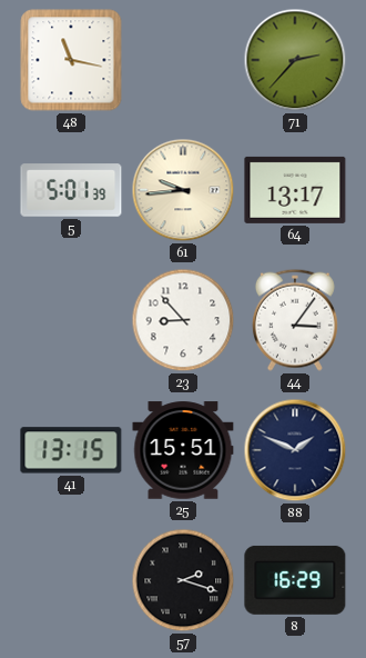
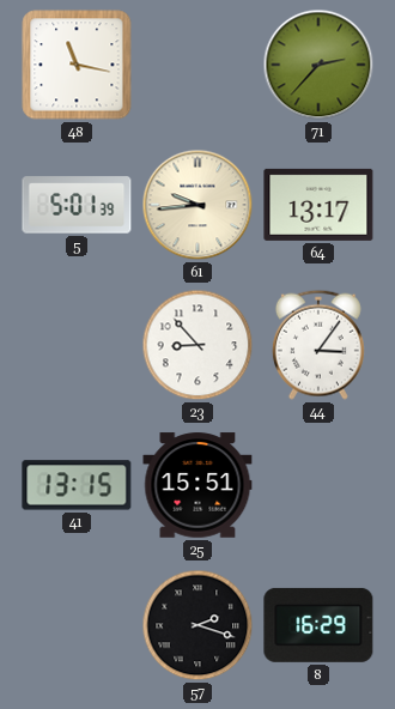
88: 1:49 -> none
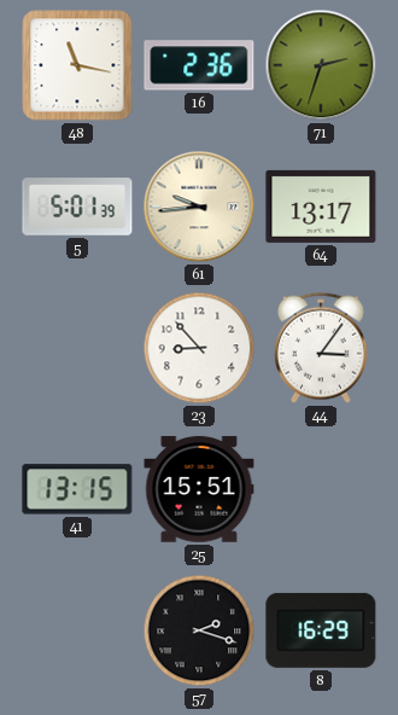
16: none -> 2:36
71: 2:37 -> 2:33
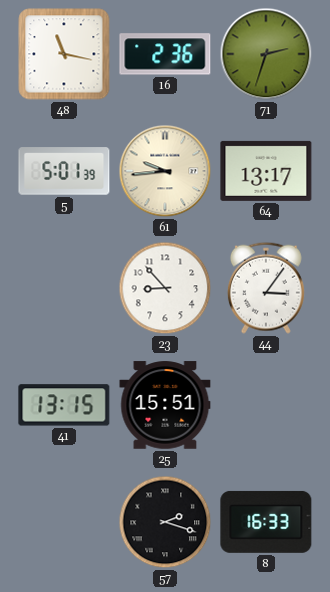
8: 16:29 -> 16:33
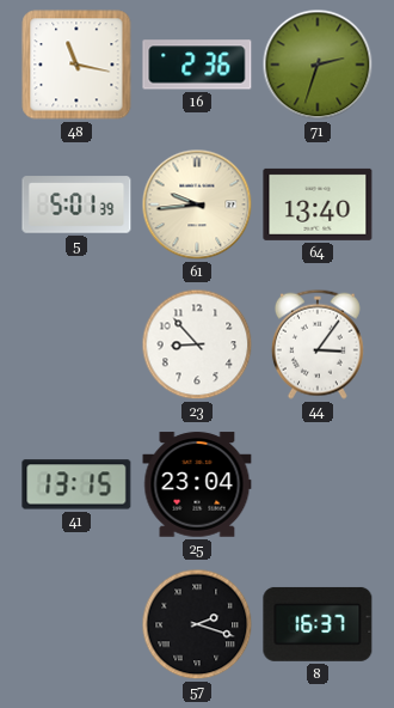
64: 13:17 -> 13:40
25: 15:51 -> 23:04
8: 16:33 -> 16:37
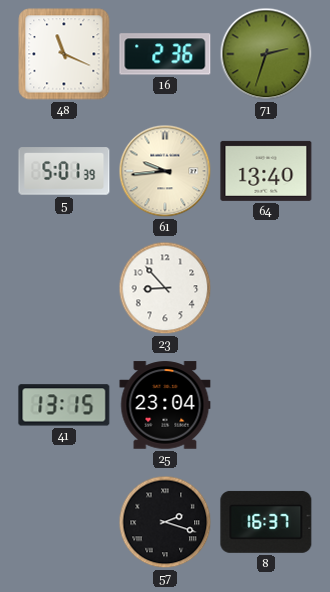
48: 11:17 -> 11:19
44: 3:06 -> none
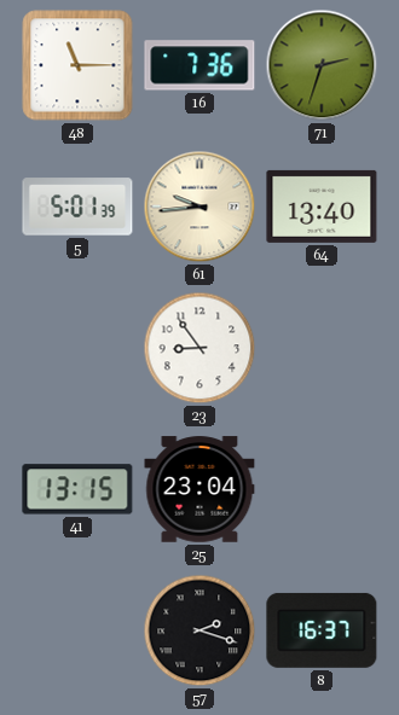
48: 11:19 -> 11:15
16: 2:36 -> 7:36
23: 8:53 -> 8:54
